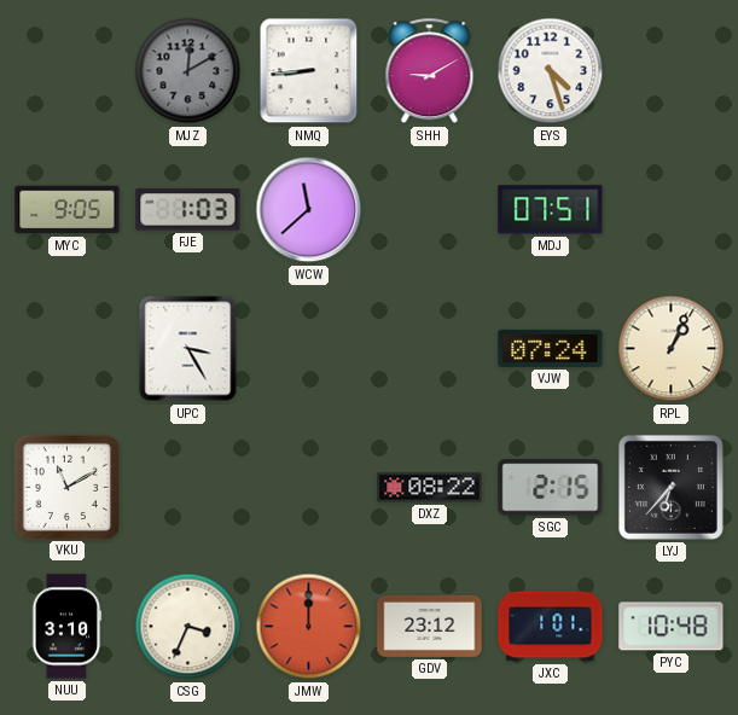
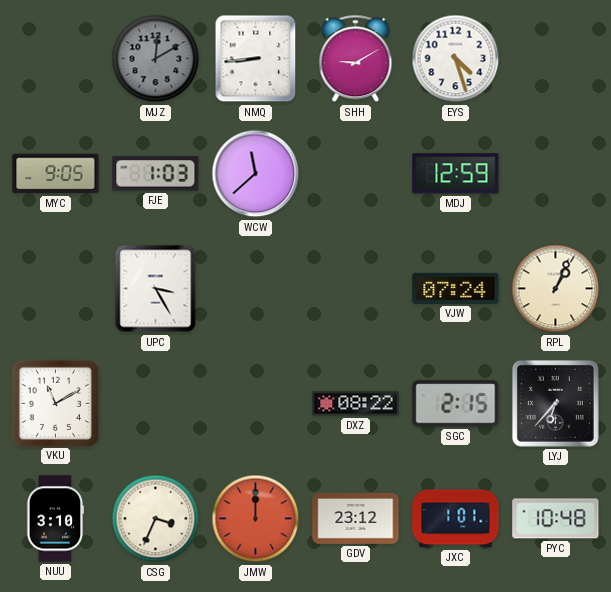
MDJ: 07:51 -> 12:59
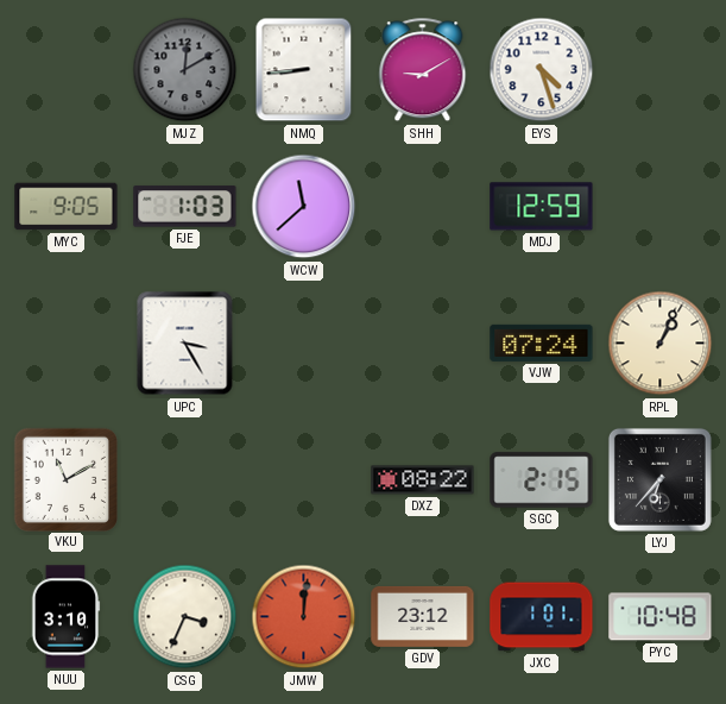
JMW: 12:00 -> 12:01
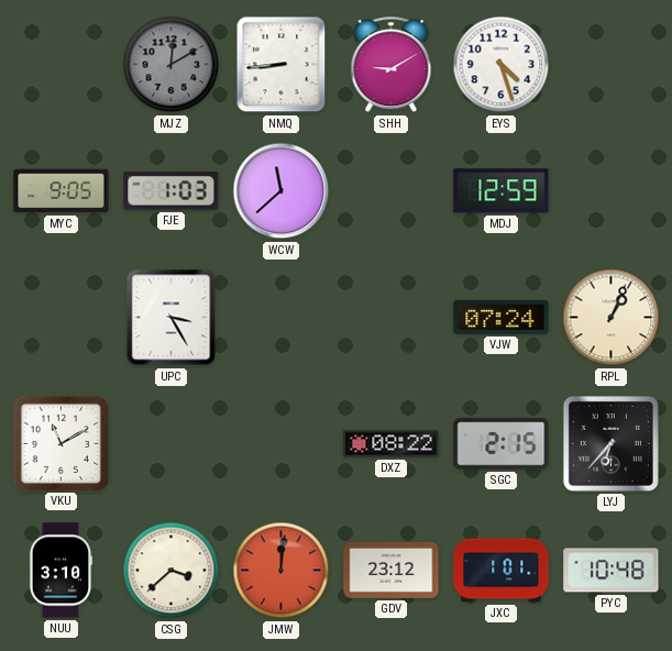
CSG: 3:34 -> 3:38
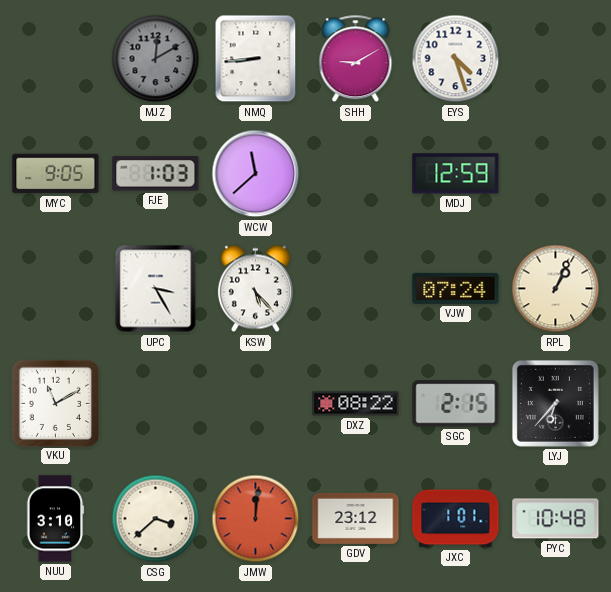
KSW: none -> 5:23
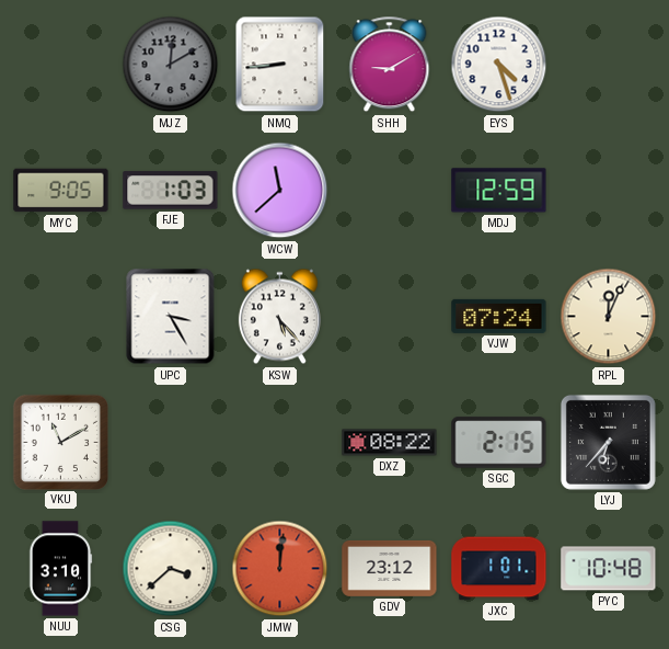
RPL: 1:04 -> 12:04
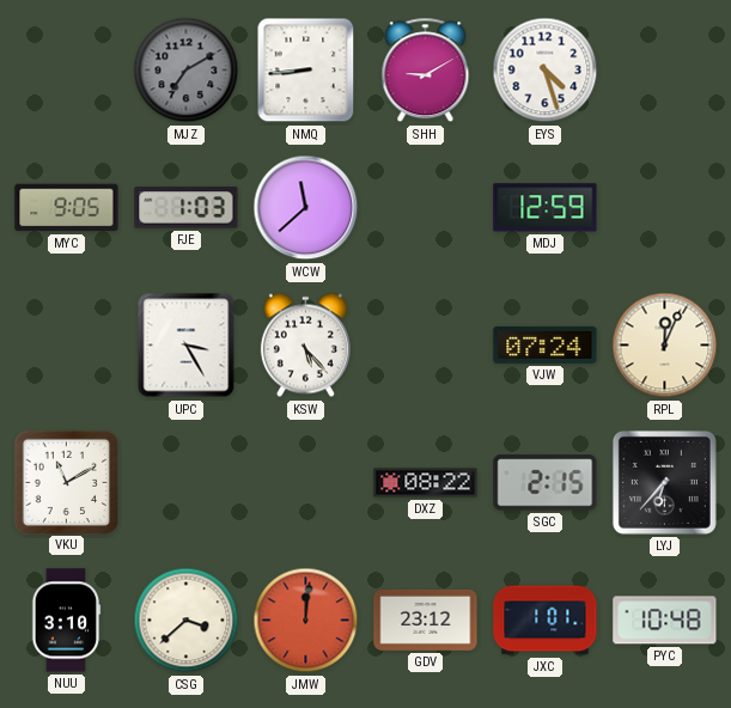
MJZ: 12:10 -> 7:10
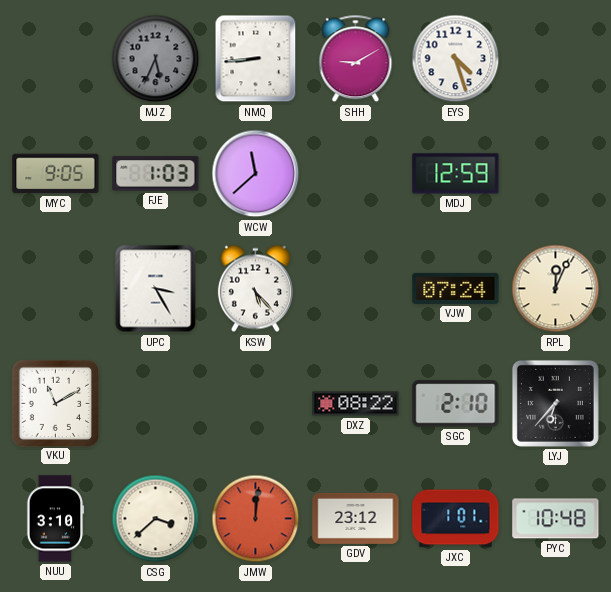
MJZ: 7:10 -> 5:34
SGC: 2:15 -> 2:10
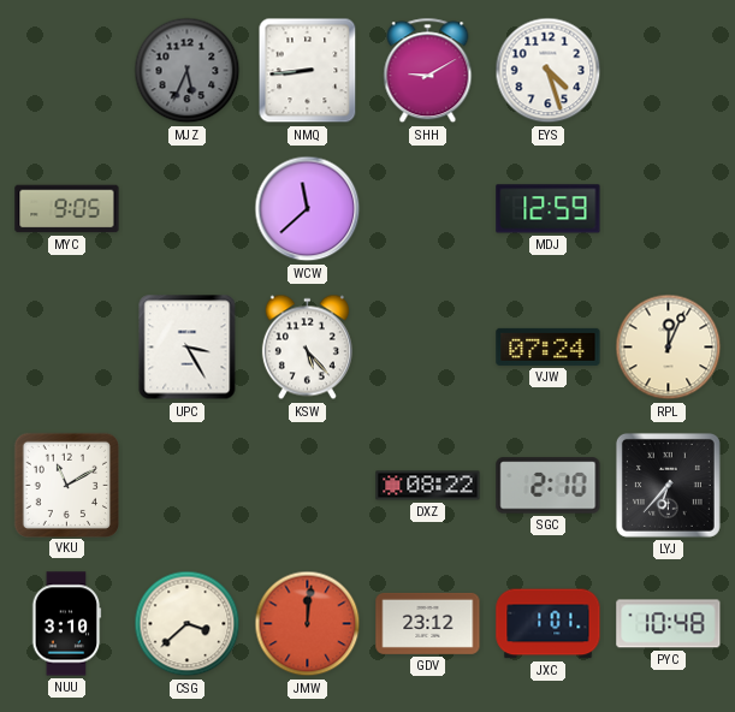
FJE: 1:03 -> none
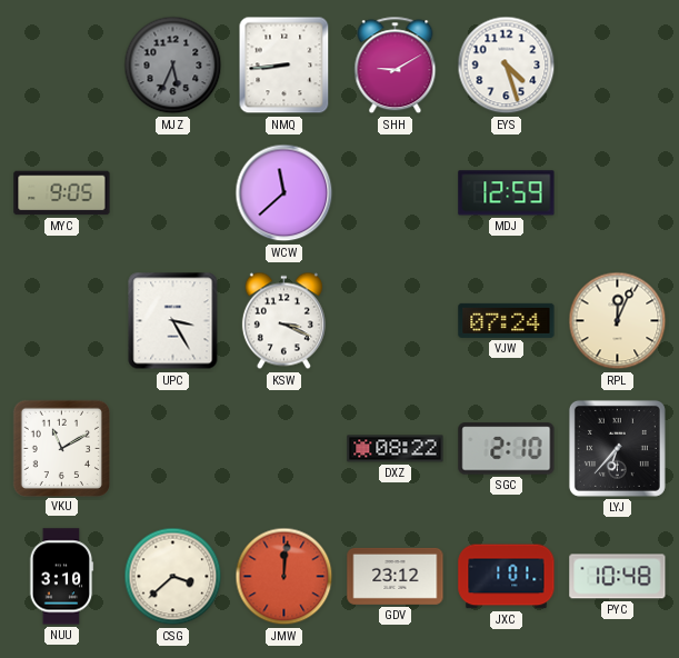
KSW: 5:23 -> 3:19
